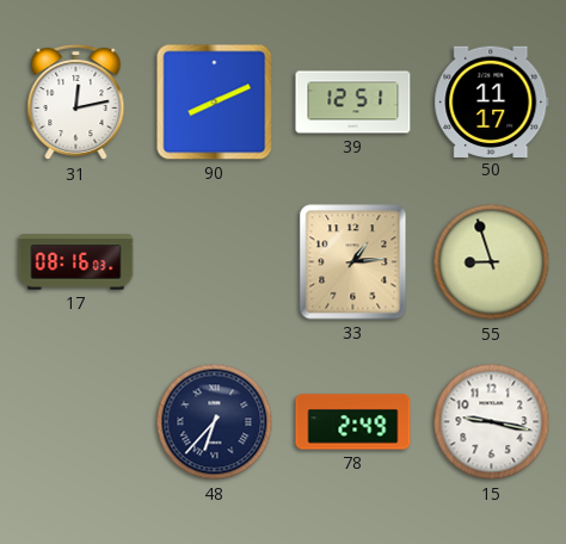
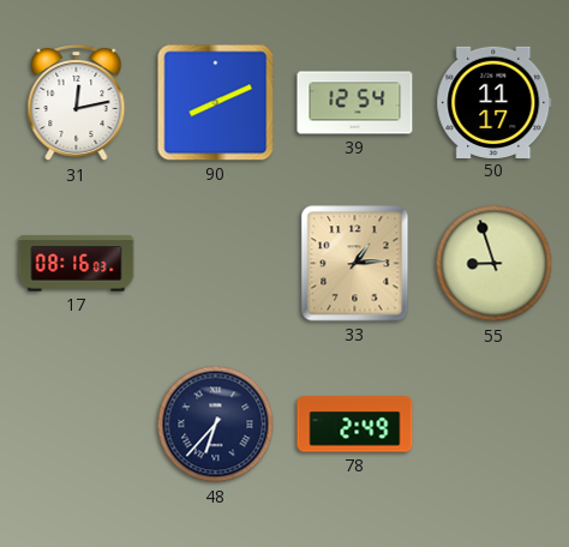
39: 12:51 -> 12:54
15: 9:17 -> none
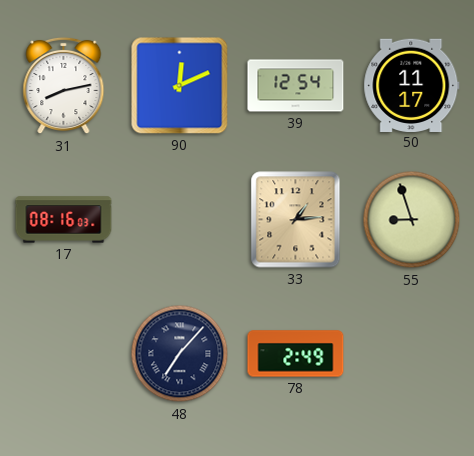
31: 12:13 -> 8:13
90: 8:11 -> 12:11
48: 6:37 -> 7:07
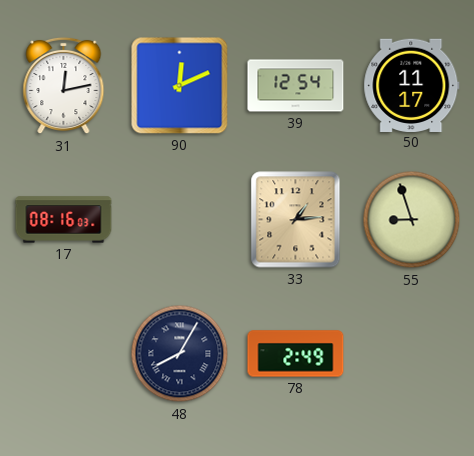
31: 8:13 -> 12:13
48: 7:07 -> 8:05
